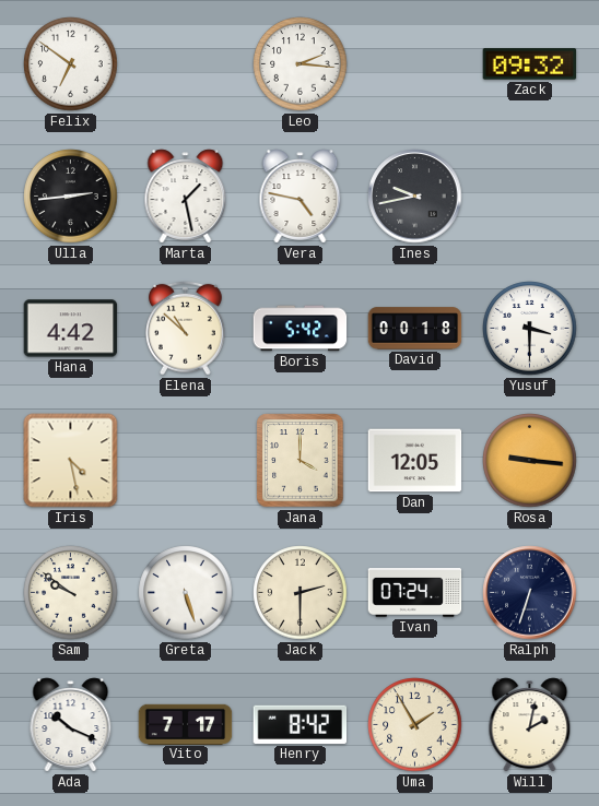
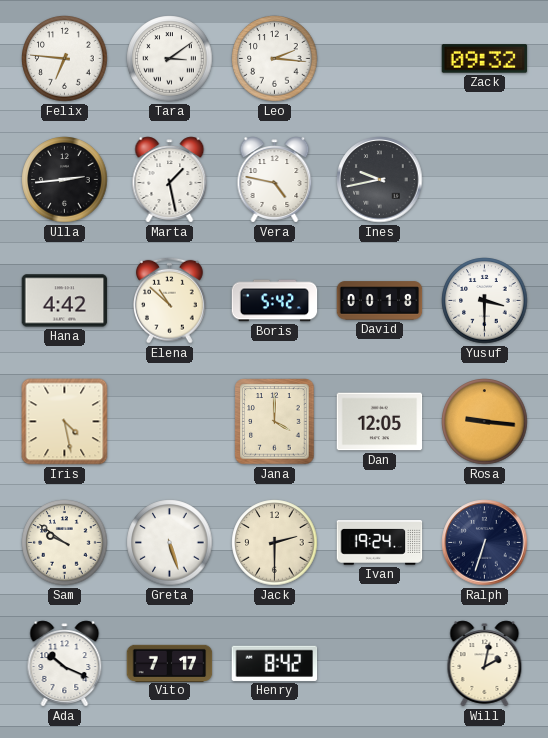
Felix: 6:51 -> 6:46
Tara: none -> 3:09
Ivan: 07:24 -> 19:24
Uma: 1:55 -> none
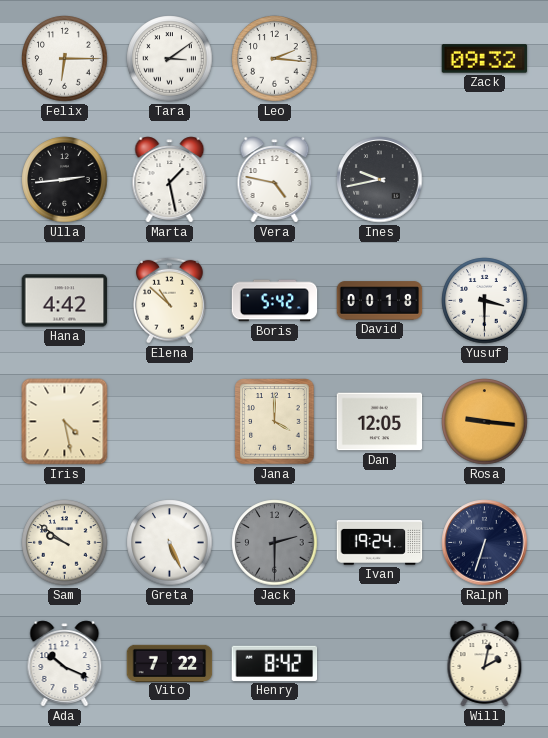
Felix: 6:46 -> 6:15
Greta: 5:27 -> 5:26
Jack dial: cream -> grey
Vito: 7:17 -> 7:22
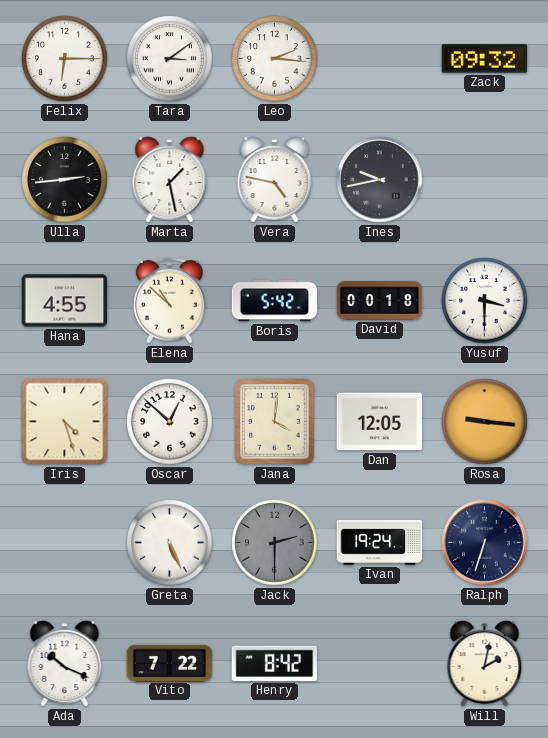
Hana: 4:42 -> 4:55
Iris: 4:28 -> 4:27
Oscar: none -> 12:52
Jana: 4:00 -> 4:01
Sam: 9:51 -> none
